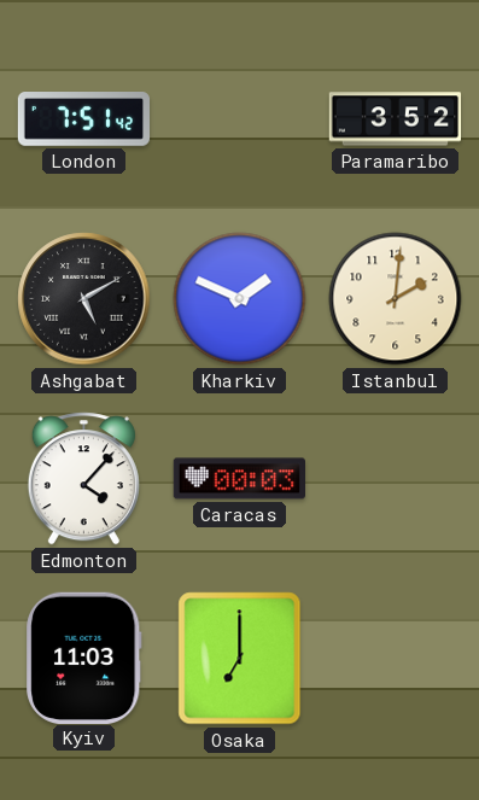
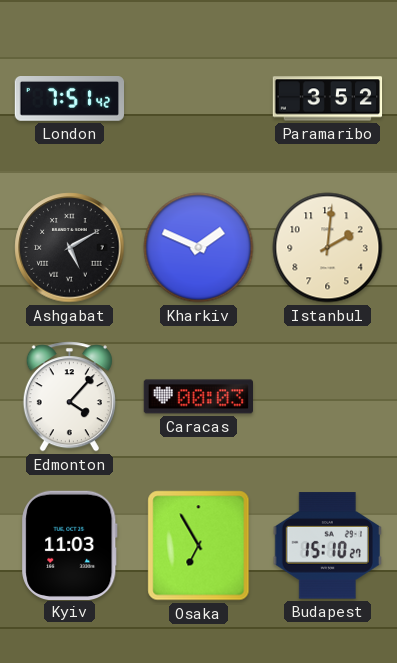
Osaka: 7:00 -> 6:55
Budapest: none -> 15:10
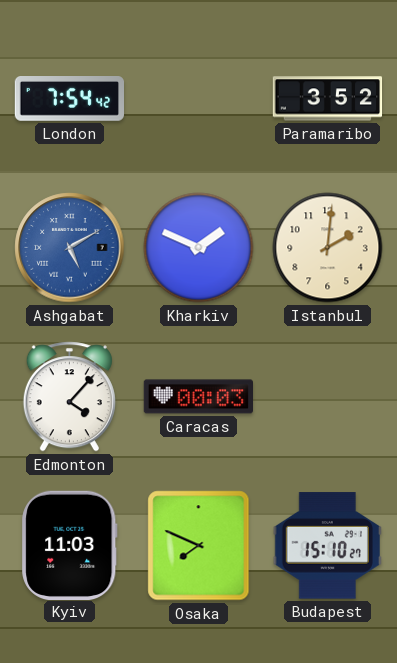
London: 7:51 -> 7:54
Ashgabat dial: black -> blue
Osaka: 6:55 -> 7:49
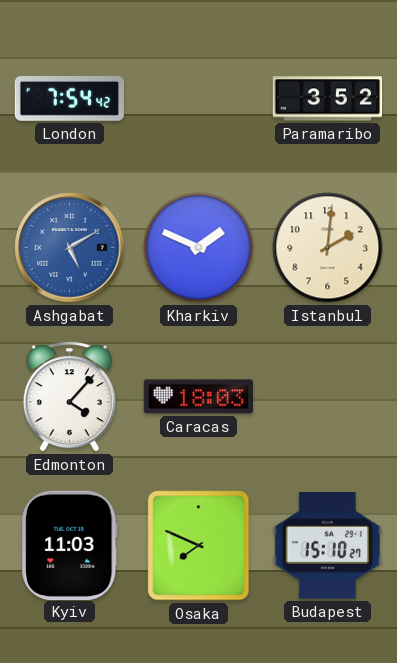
Caracas: 00:03 -> 18:03
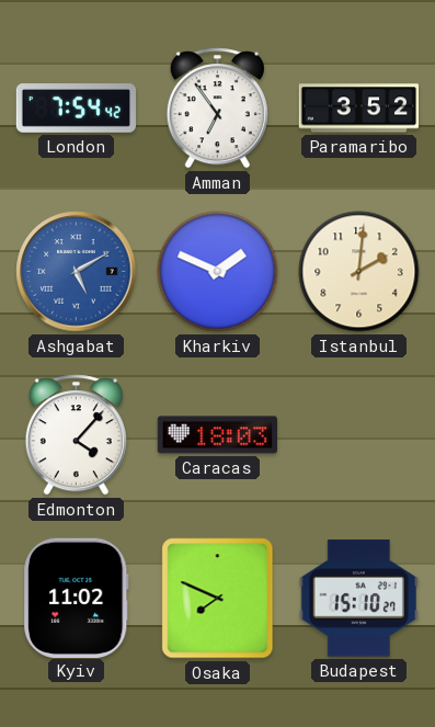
Amman: none -> 6:54
Kyiv: 11:03 -> 11:02
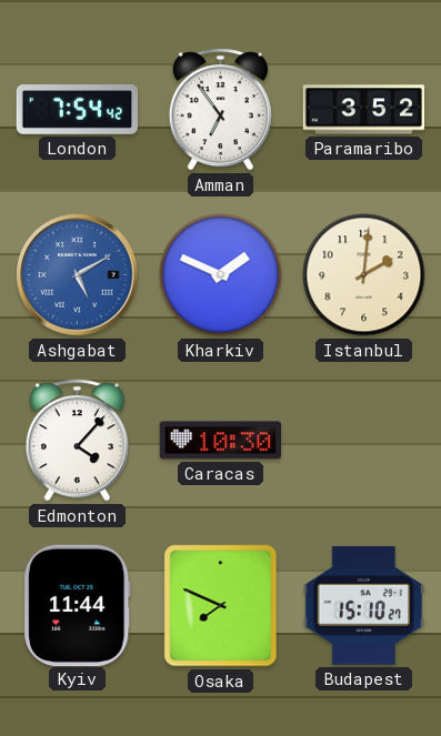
Caracas: 18:03 -> 10:30
Kyiv: 11:02 -> 11:44
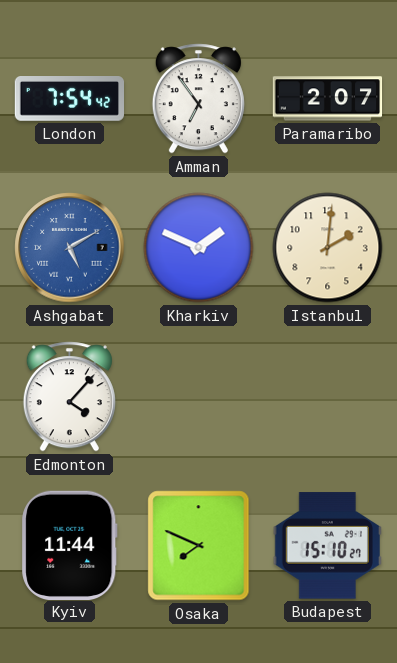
Paramaribo: 3:52 -> 2:07
Caracas: 10:30 -> none
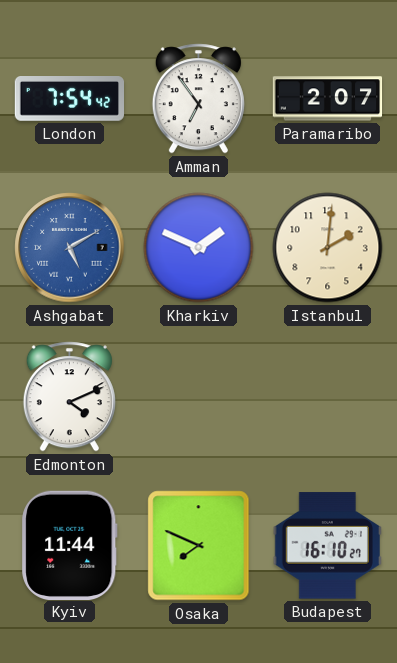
Edmonton: 4:07 -> 4:11
Budapest: 15:10 -> 16:10
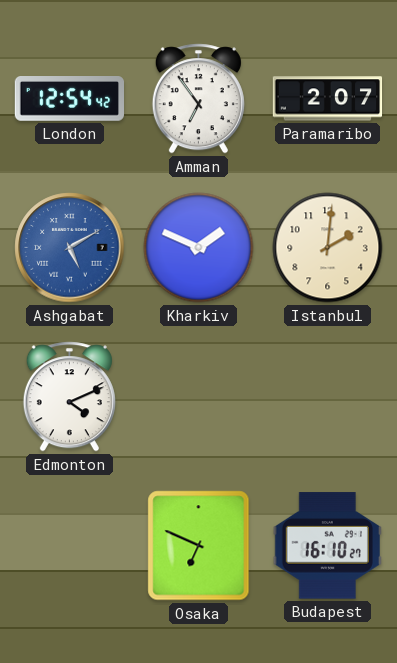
London: 7:54 -> 12:54
Kyiv: 11:44 -> none
Osaka: 7:49 -> 6:49
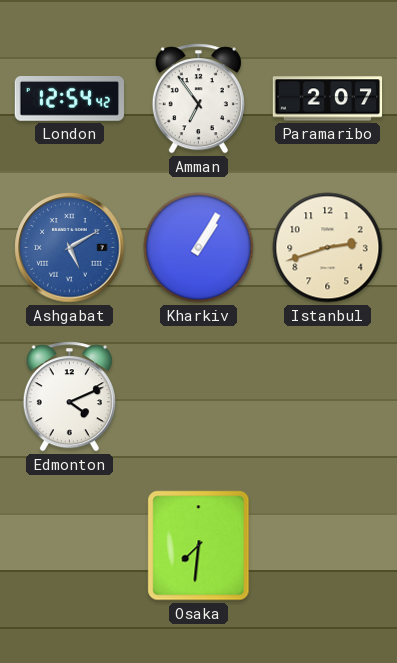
Kharkiv: 1:49 -> 1:05
Istanbul: 2:01 -> 2:42
Osaka: 6:49 -> 7:31
Budapest: 16:10 -> none
